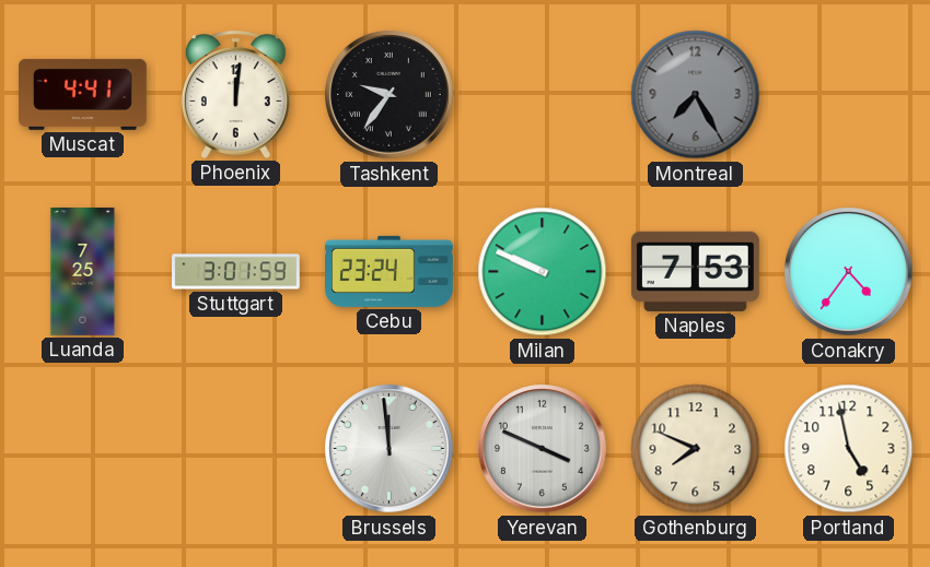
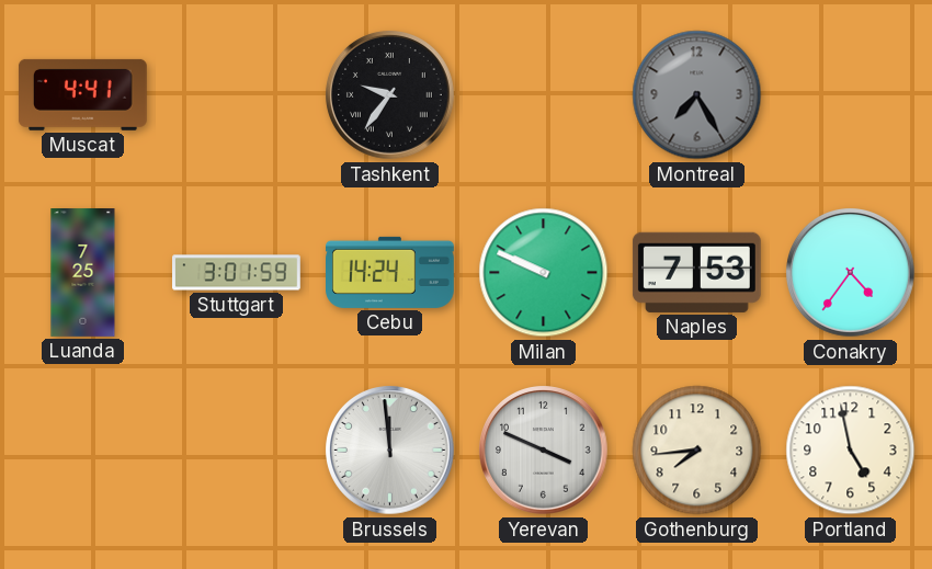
Phoenix: 12:01 -> none
Cebu: 23:24 -> 14:24
Gothenburg: 7:49 -> 7:44
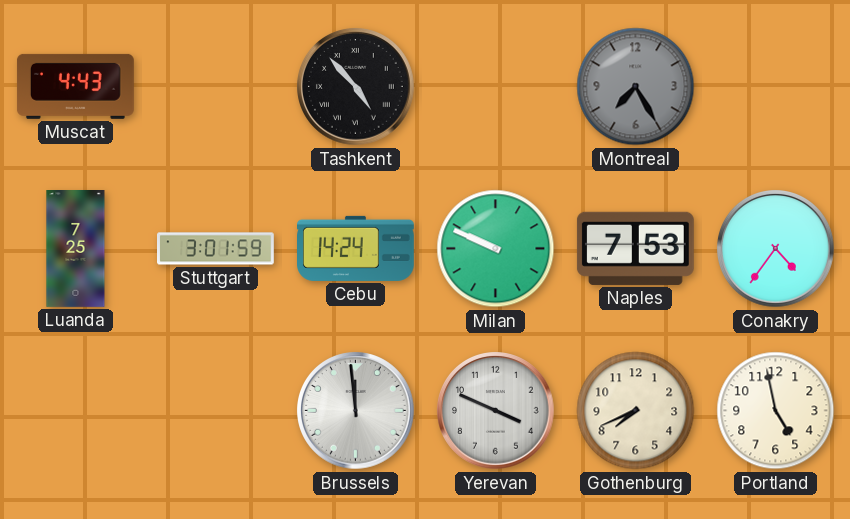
Muscat: 4:41 -> 4:43
Tashkent: 9:36 -> 4:53
Gothenburg: 7:44 -> 7:41
